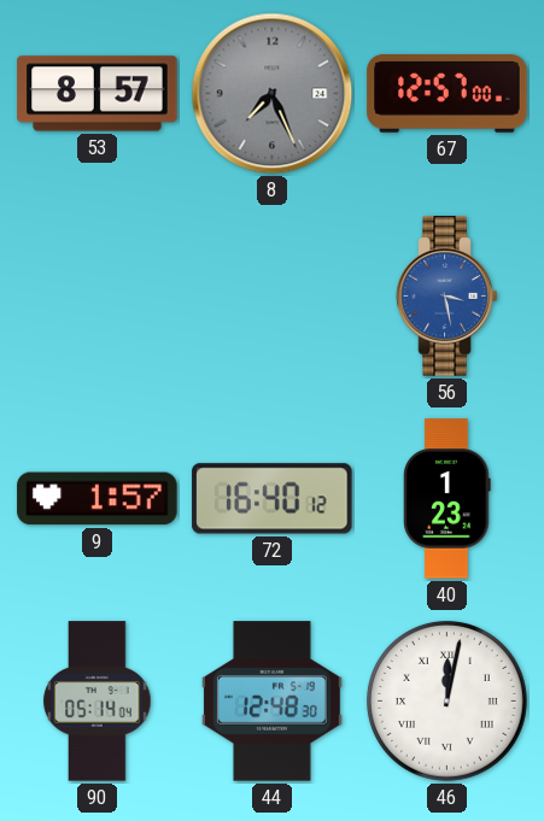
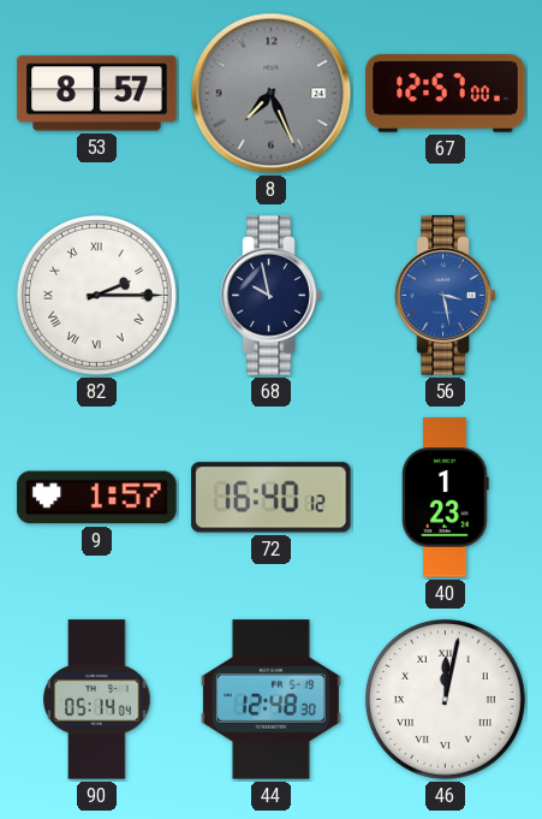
82: none -> 2:15
68: none -> 9:58
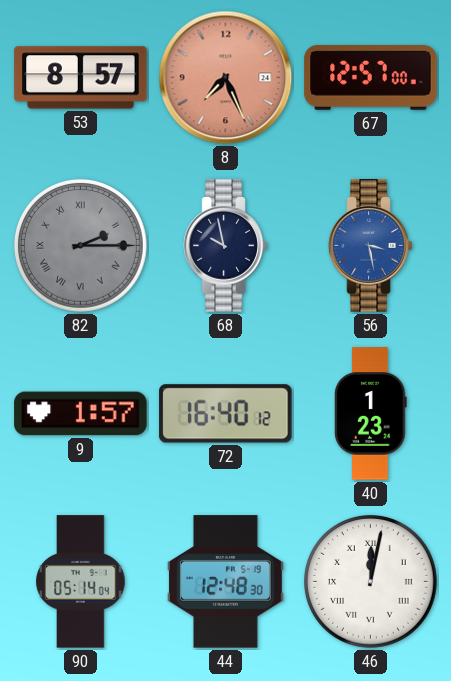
8 dial: grey -> salmon
82 dial: white -> grey
